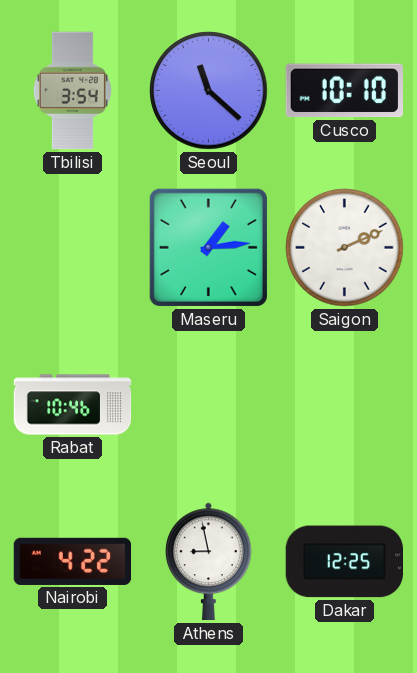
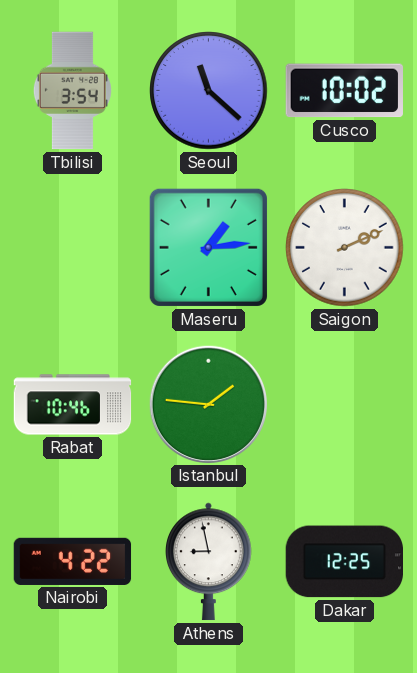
Cusco: 10:10 -> 10:02
Istanbul: none -> 1:46
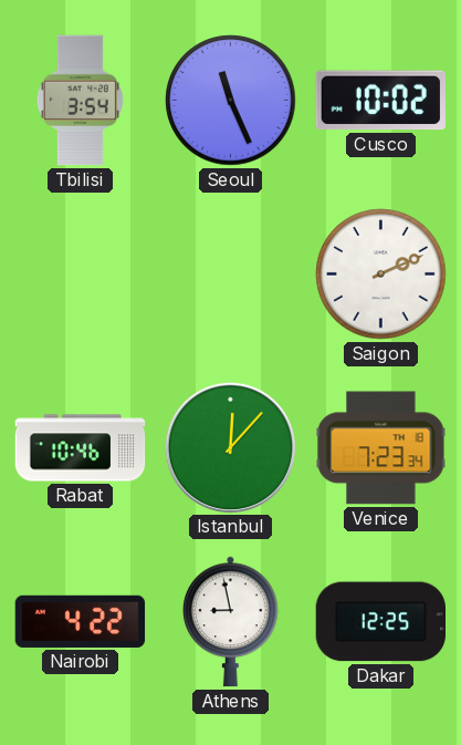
Seoul: 11:22 -> 11:26
Maseru: 1:14 -> none
Istanbul: 1:46 -> 12:07
Venice: none -> 7:23
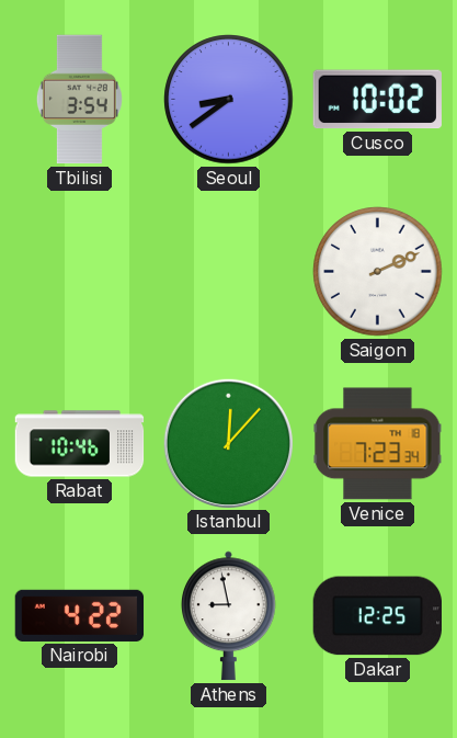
Seoul: 11:26 -> 8:39
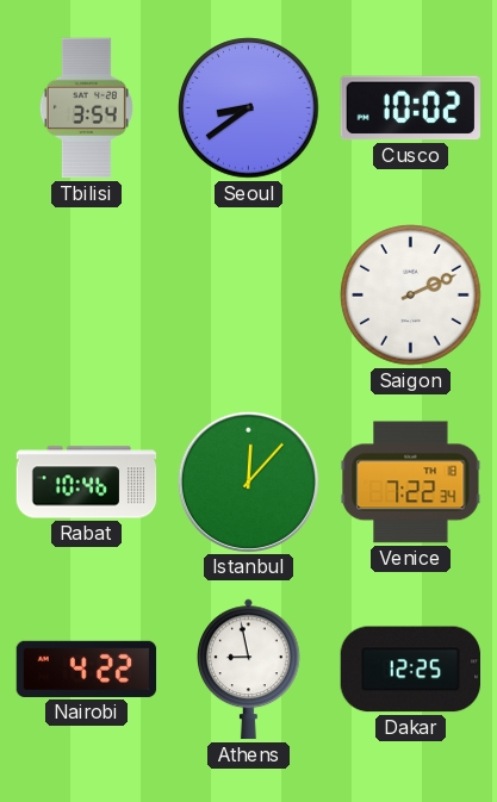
Venice: 7:23 -> 7:22
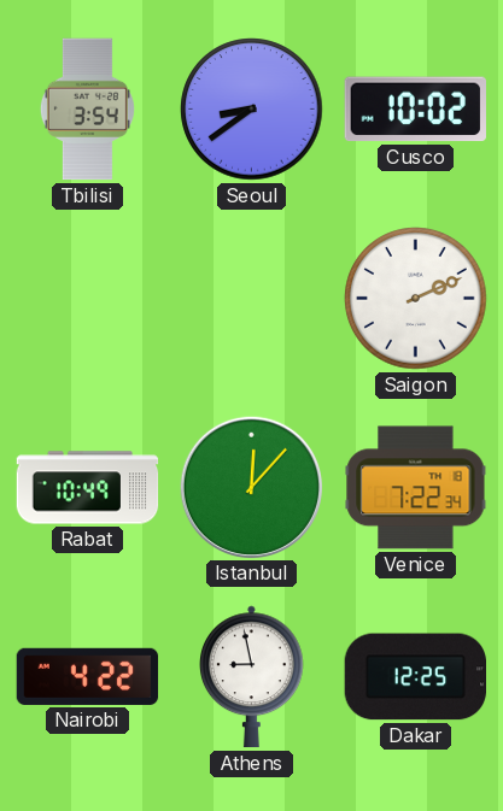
Rabat: 10:46 -> 10:49
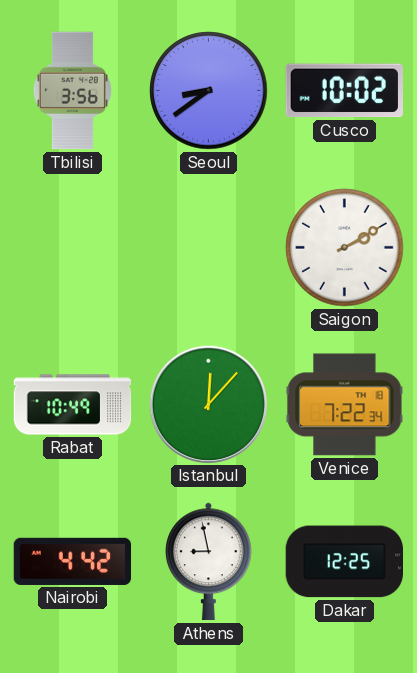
Tbilisi: 3:54 -> 3:56
Saigon: 2:11 -> 2:10
Nairobi: 4:22 -> 4:42
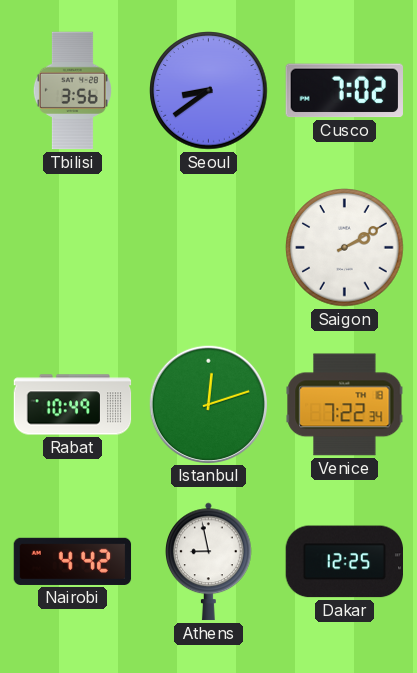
Cusco: 10:02 -> 7:02
Istanbul: 12:07 -> 12:12
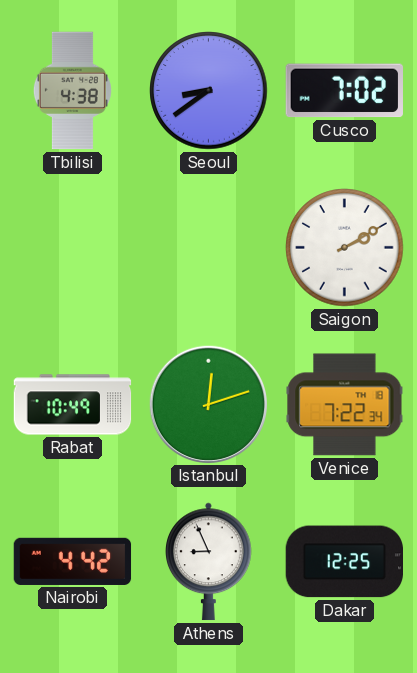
Tbilisi: 3:56 -> 4:38
Athens: 8:58 -> 8:56
